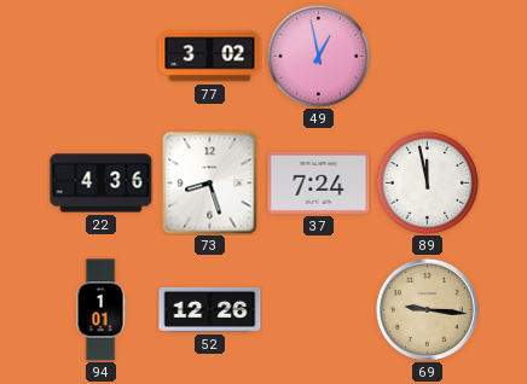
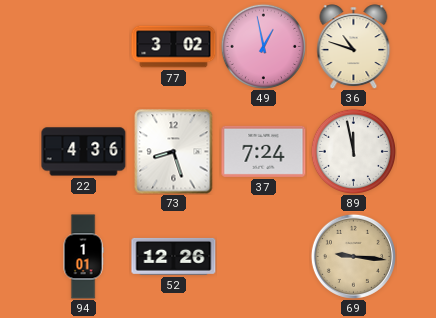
36: none -> 10:48
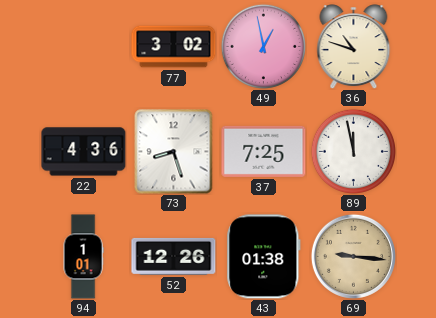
37: 7:24 -> 7:25
43: none -> 01:38
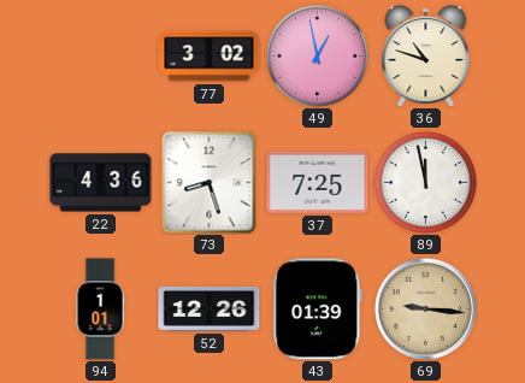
43: 01:38 -> 01:39
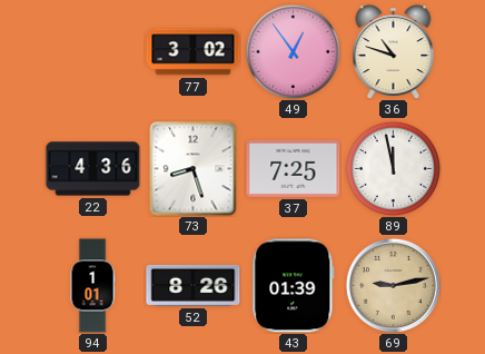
49: 12:58 -> 12:54
52: 12:26 -> 8:26
69: 9:16 -> 9:13
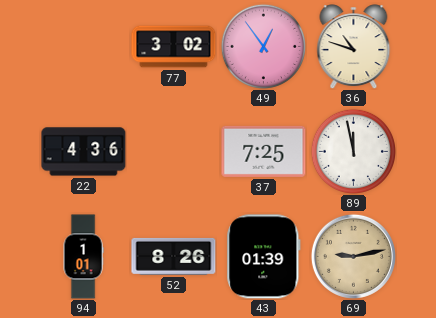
73: 8:27 -> none
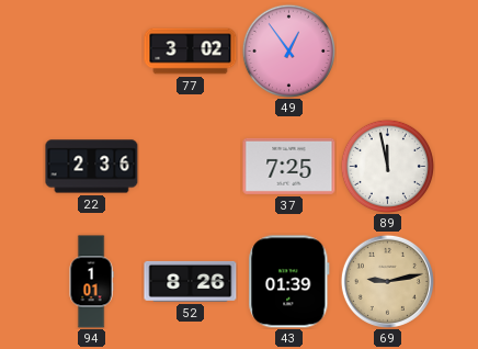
36: 10:48 -> none
22: 4:36 -> 2:36
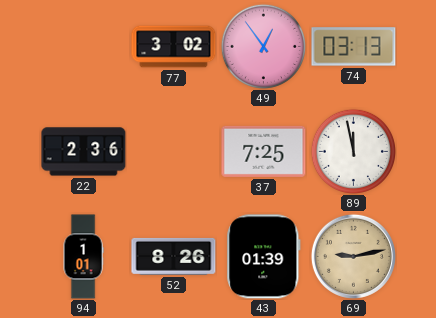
74: none -> 03:13
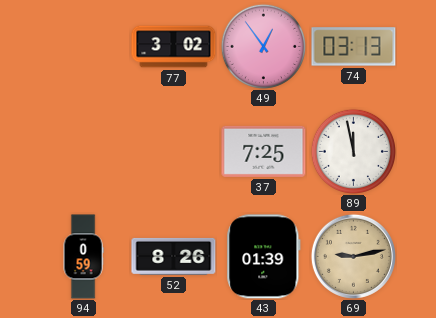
22: 2:36 -> none
94: 1:01 -> 0:59
